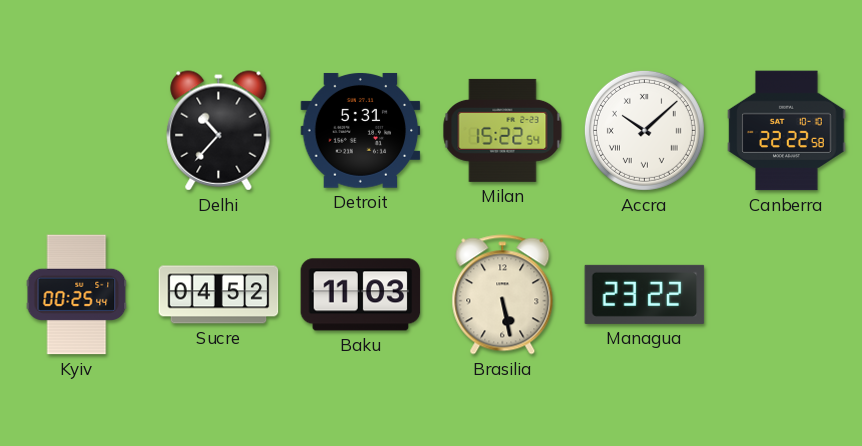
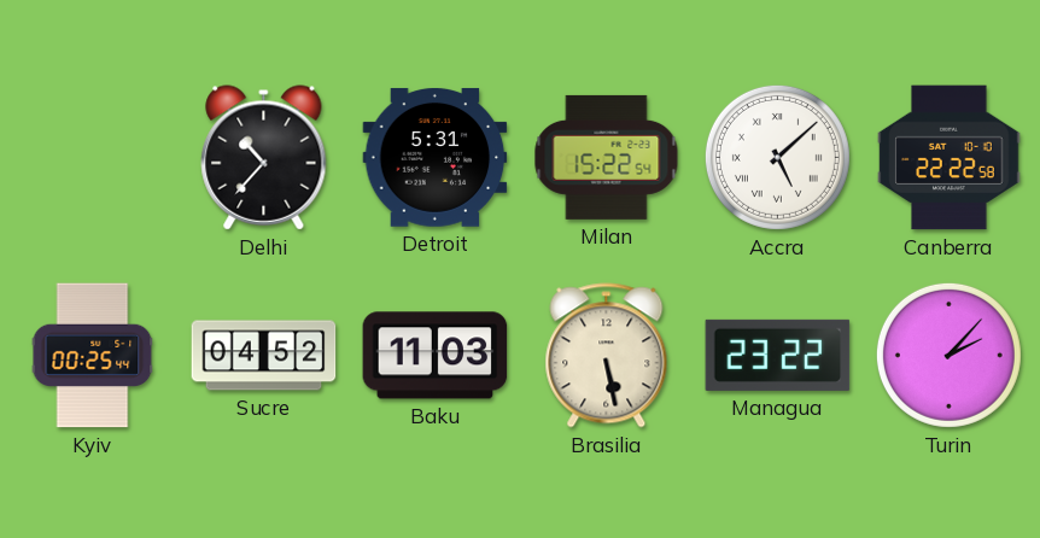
Accra: 10:08 -> 5:08
Turin: none -> 2:07
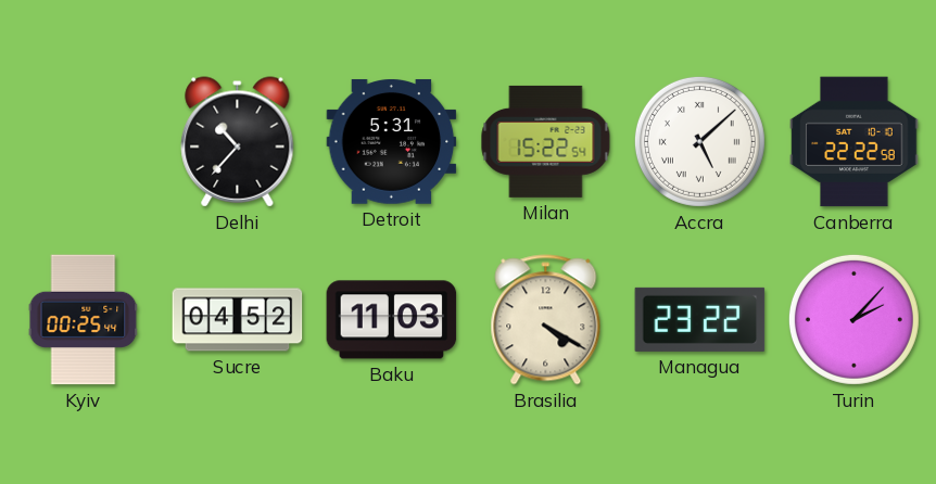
Brasilia: 5:28 -> 4:20
